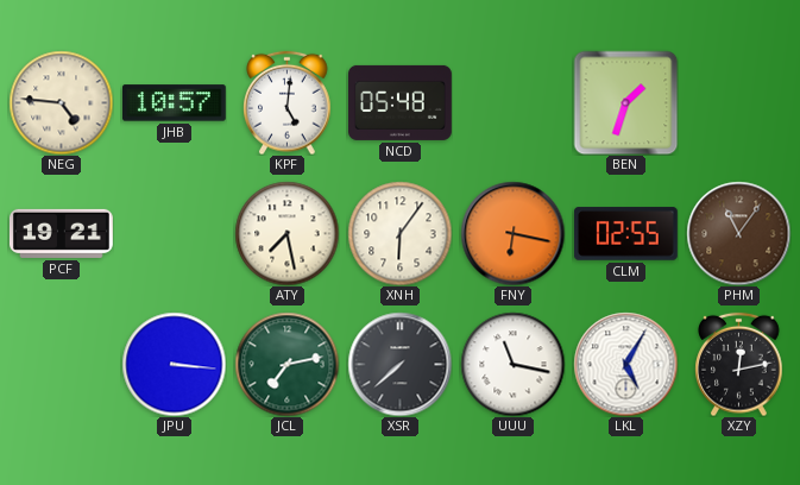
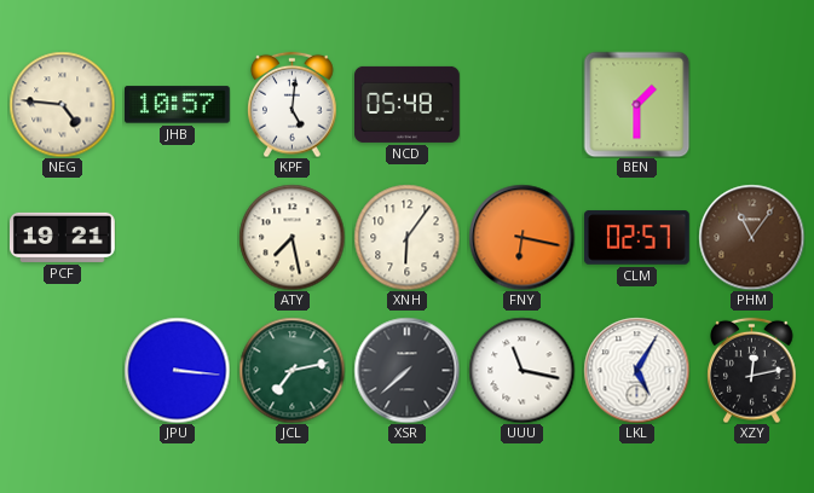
BEN: 1:33 -> 1:30
CLM: 02:55 -> 02:57
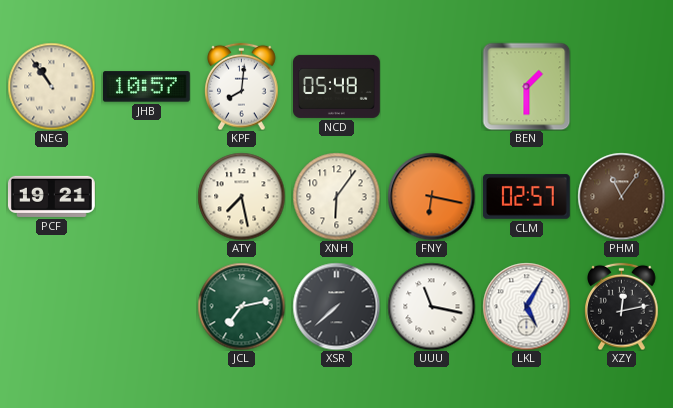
NEG: 4:46 -> 10:54
KPF: 5:01 -> 8:01
JPU: 3:16 -> none
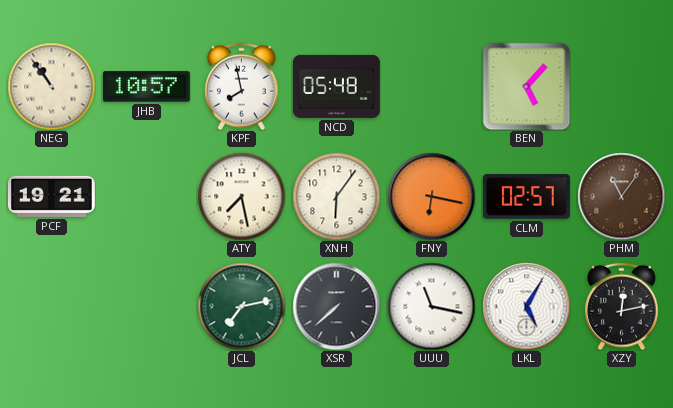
KPF: 8:01 -> 7:58
BEN: 1:30 -> 5:07
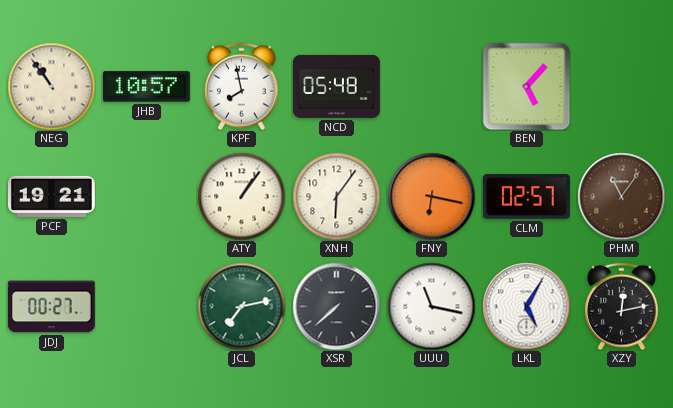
ATY: 7:28 -> 1:06
JDJ: none -> 00:27
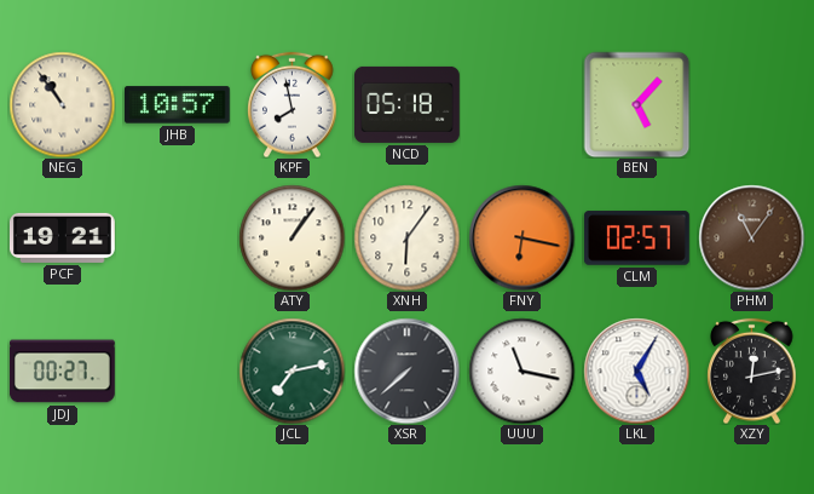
NCD: 05:48 -> 05:18
